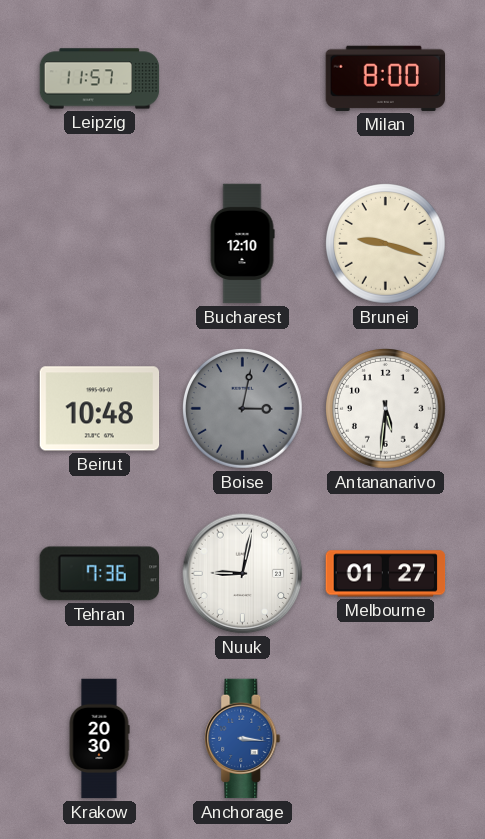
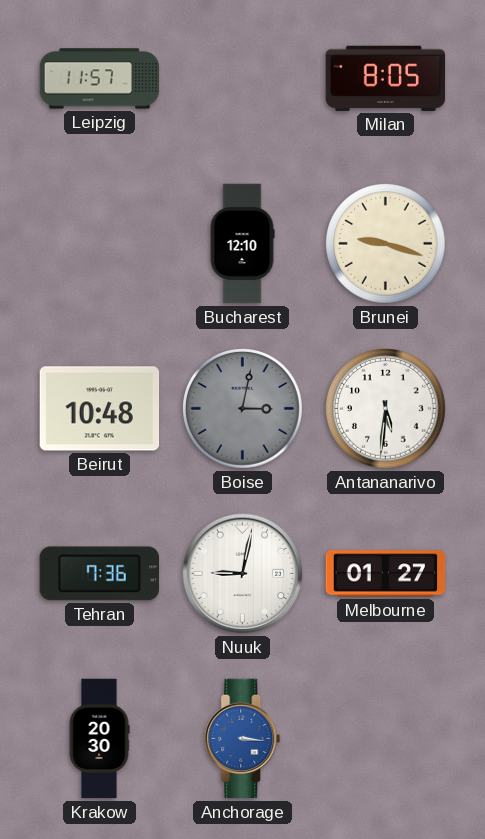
Milan: 8:00 -> 8:05
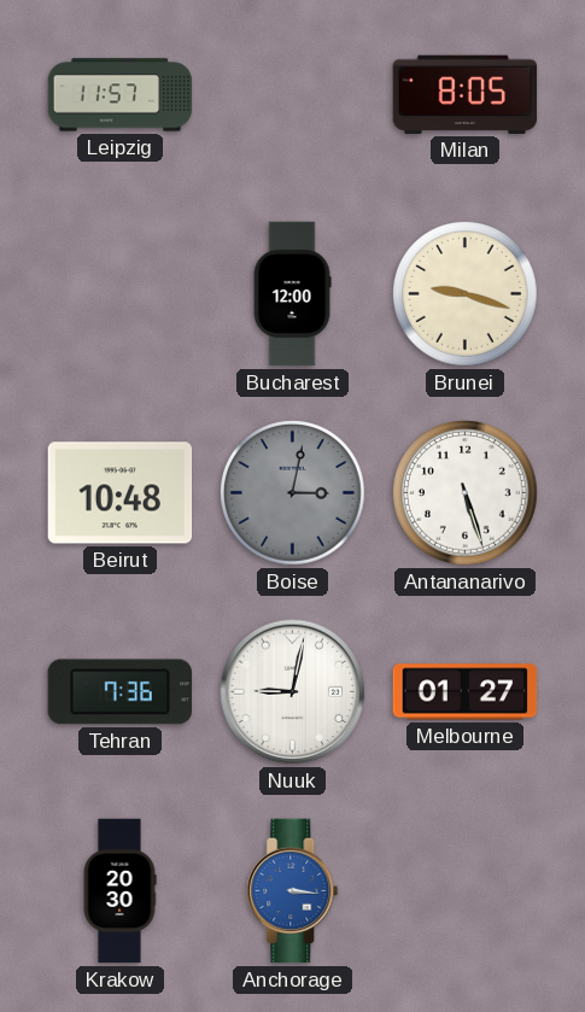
Bucharest: 12:10 -> 12:00
Antananarivo: 5:31 -> 5:27
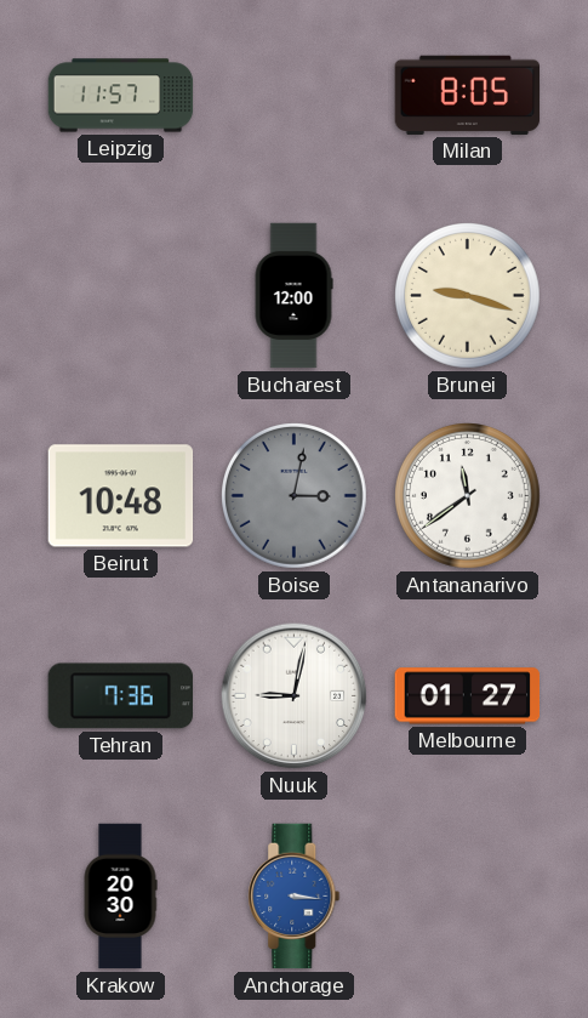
Antananarivo: 5:27 -> 11:39
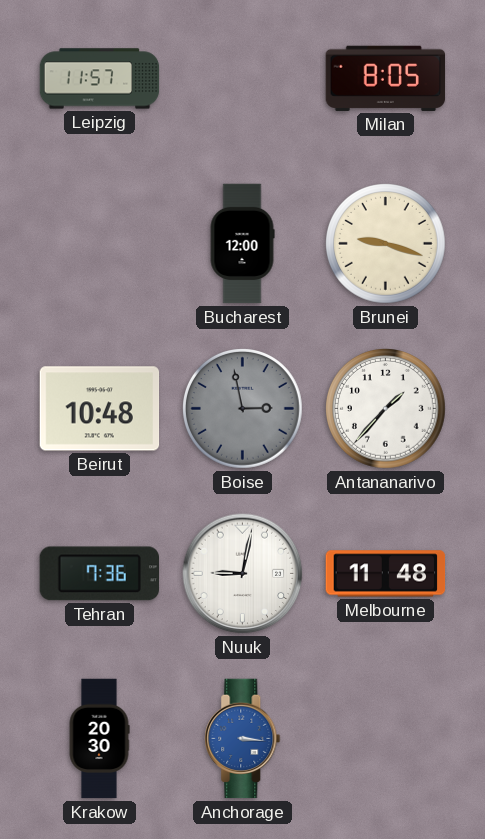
Boise: 3:02 -> 2:58
Antananarivo: 11:39 -> 1:37
Melbourne: 01:27 -> 11:48
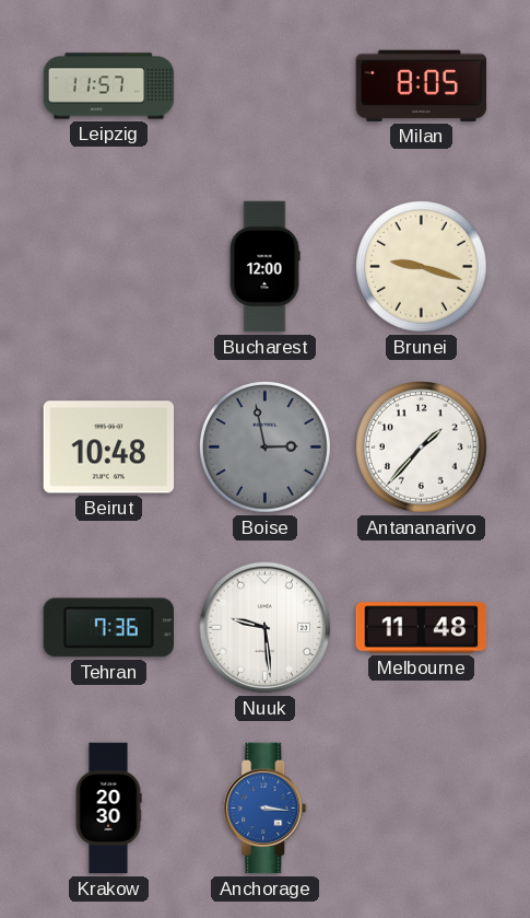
Nuuk: 9:02 -> 9:29
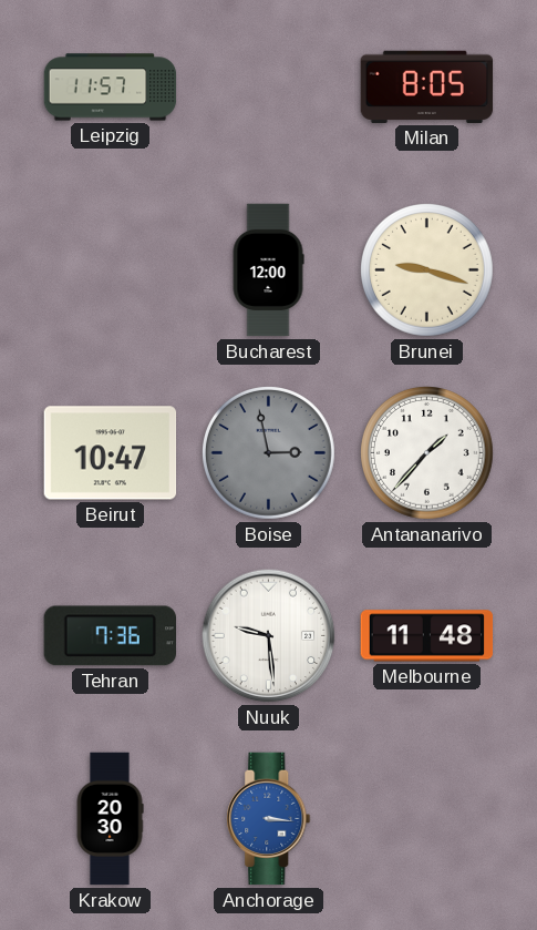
Beirut: 10:48 -> 10:47
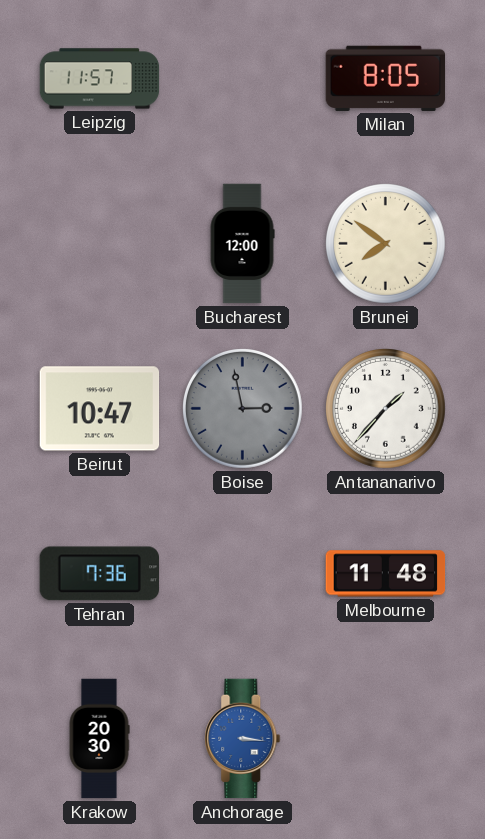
Brunei: 9:18 -> 7:51
Nuuk: 9:29 -> none
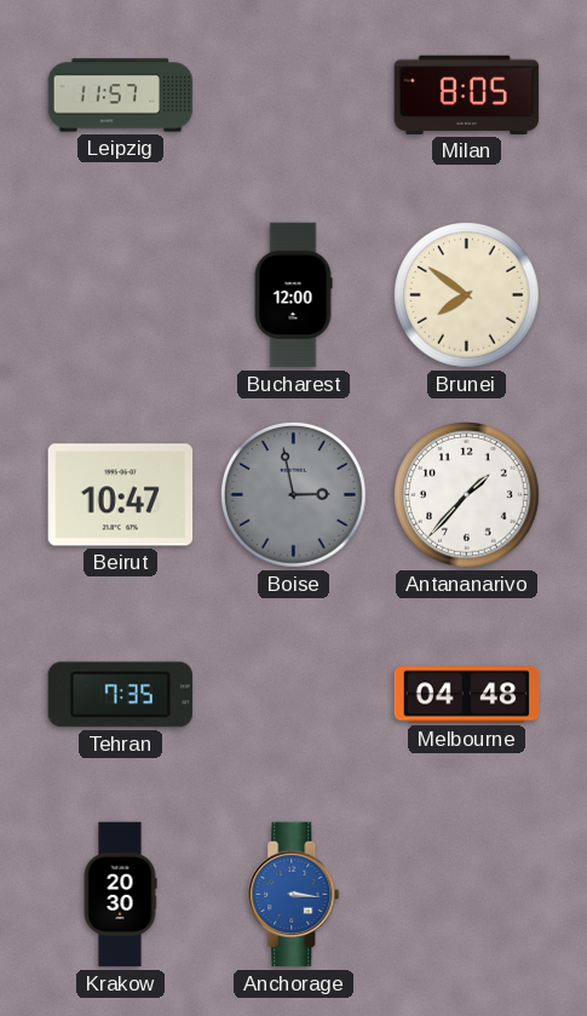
Tehran: 7:36 -> 7:35
Melbourne: 11:48 -> 04:48
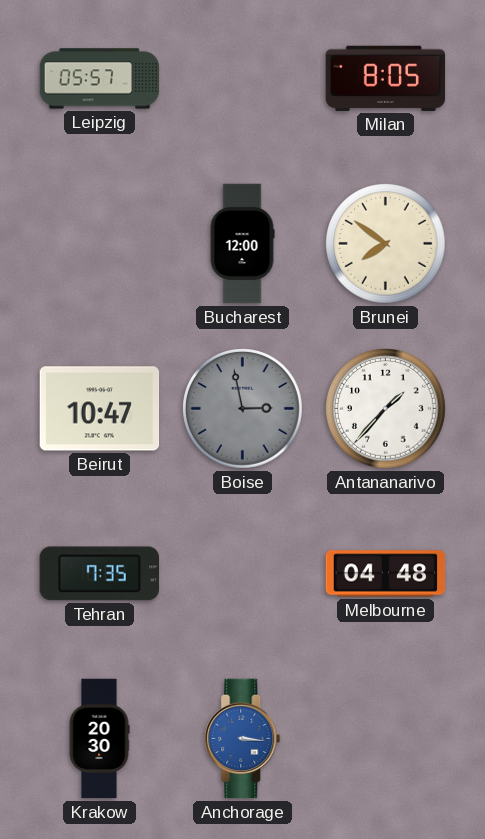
Leipzig: 11:57 -> 05:57
